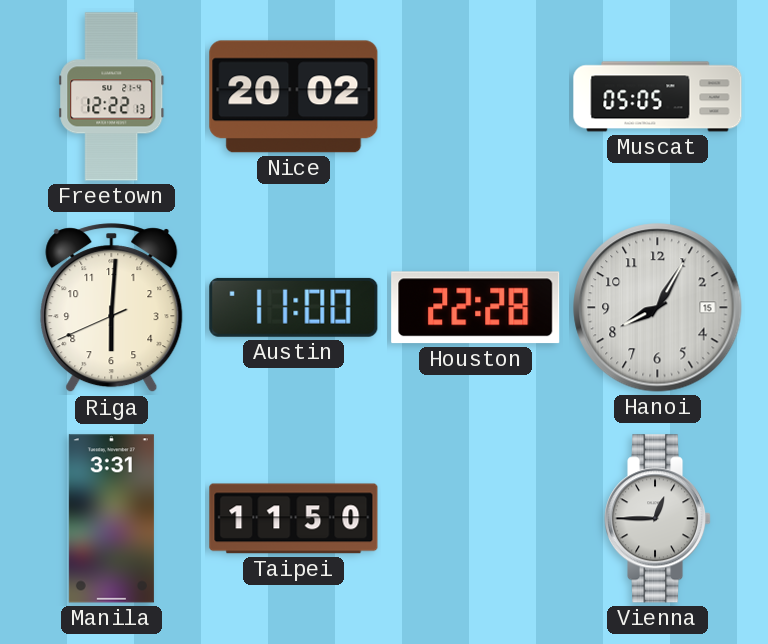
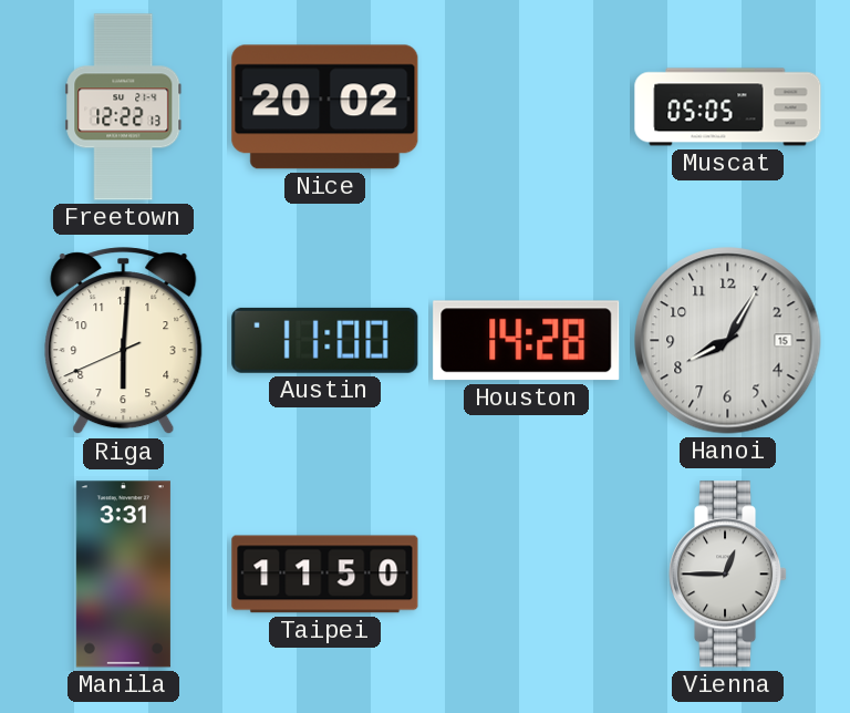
Houston: 22:28 -> 14:28
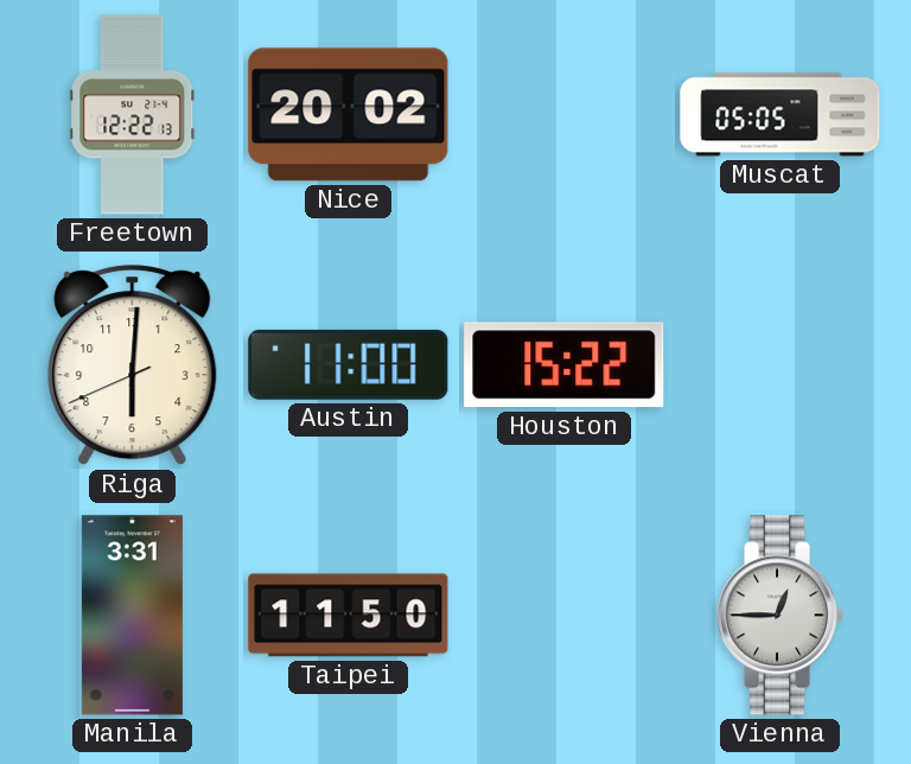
Houston: 14:28 -> 15:22
Hanoi: 8:05 -> none
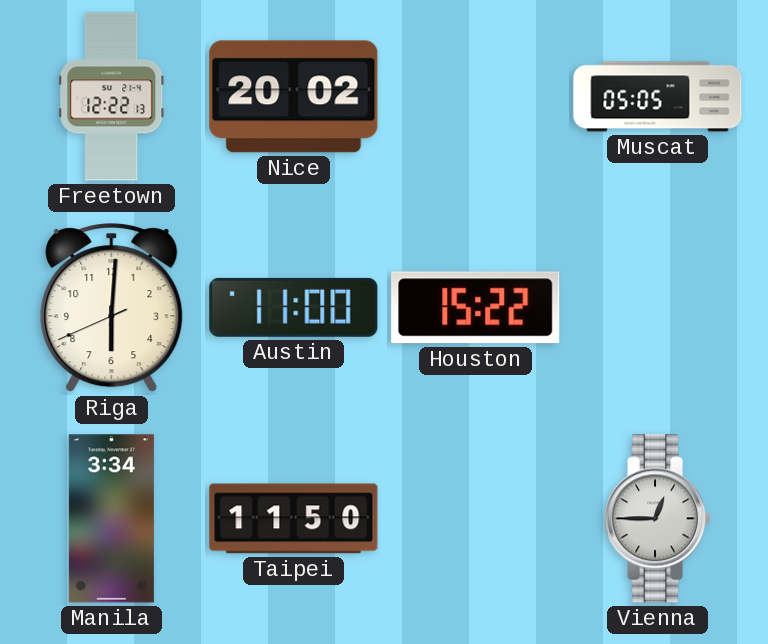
Manila: 3:31 -> 3:34
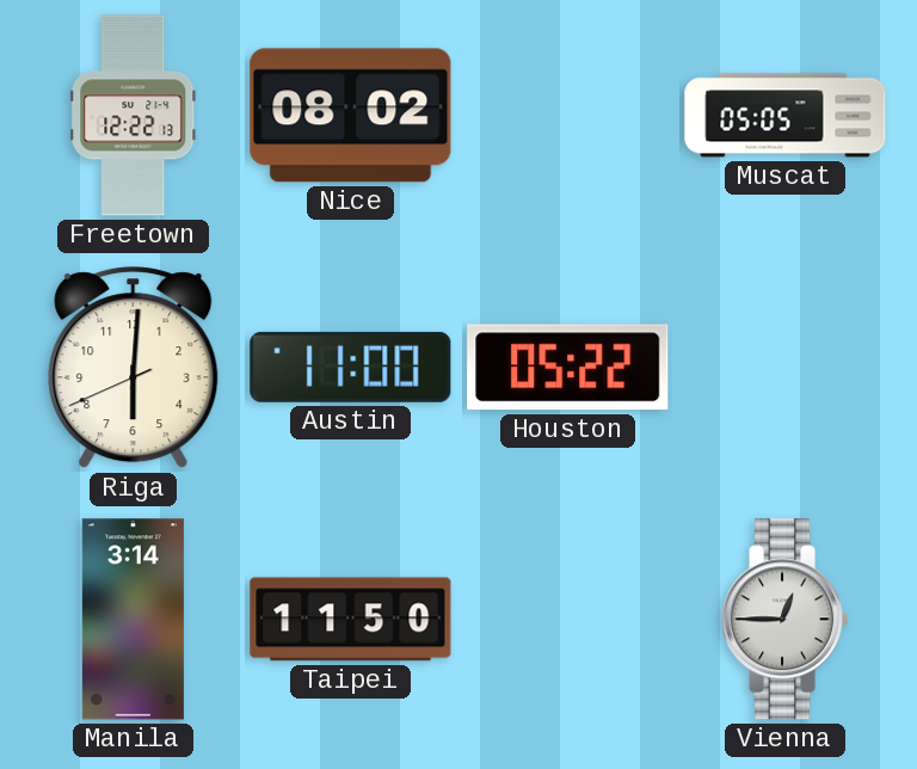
Nice: 20:02 -> 08:02
Houston: 15:22 -> 05:22
Manila: 3:34 -> 3:14
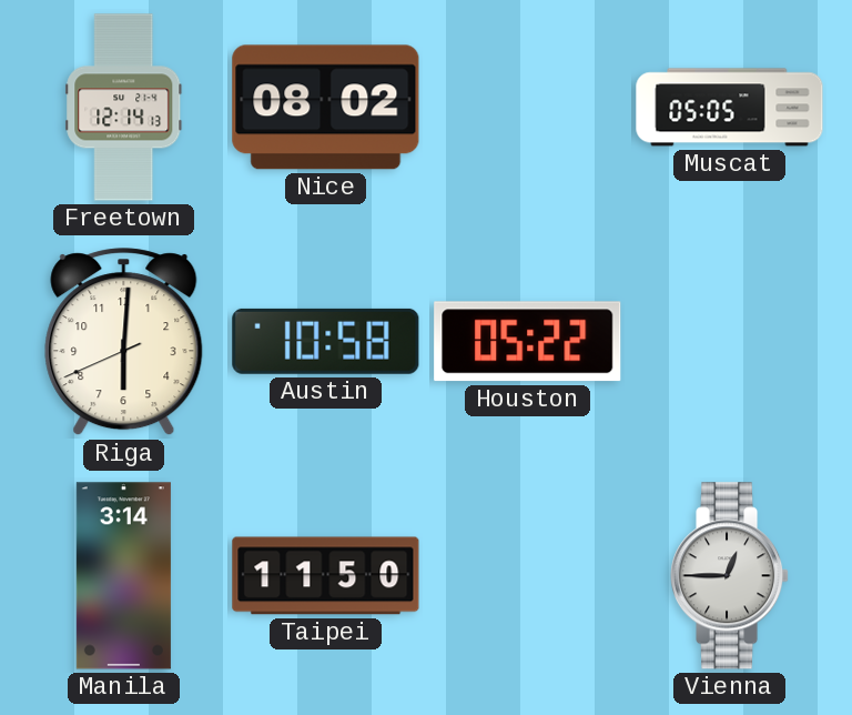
Freetown: 12:22 -> 12:14
Austin: 11:00 -> 10:58
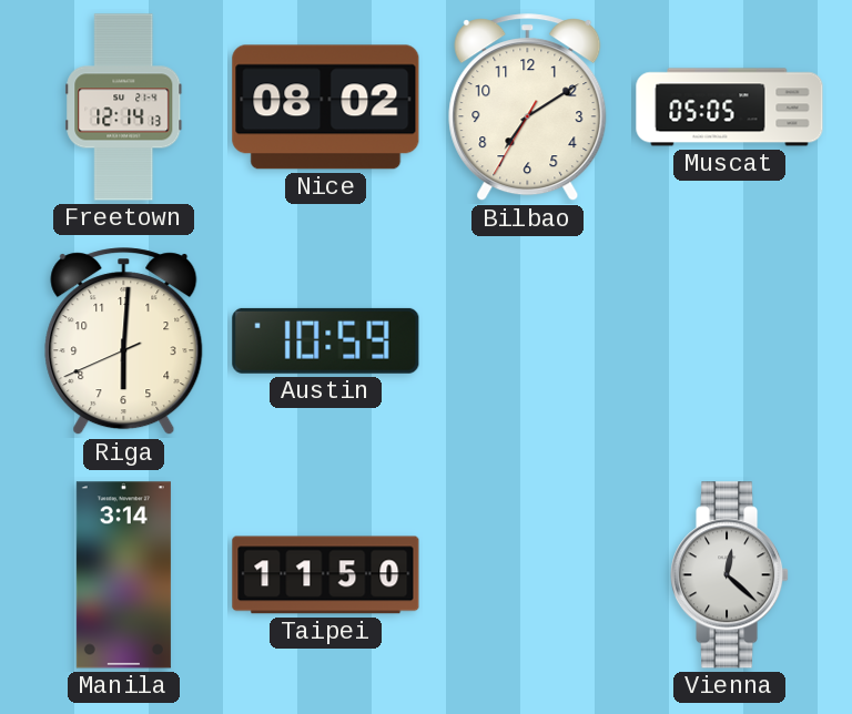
Bilbao: none -> 7:09
Austin: 10:58 -> 10:59
Houston: 05:22 -> none
Vienna: 12:45 -> 12:22
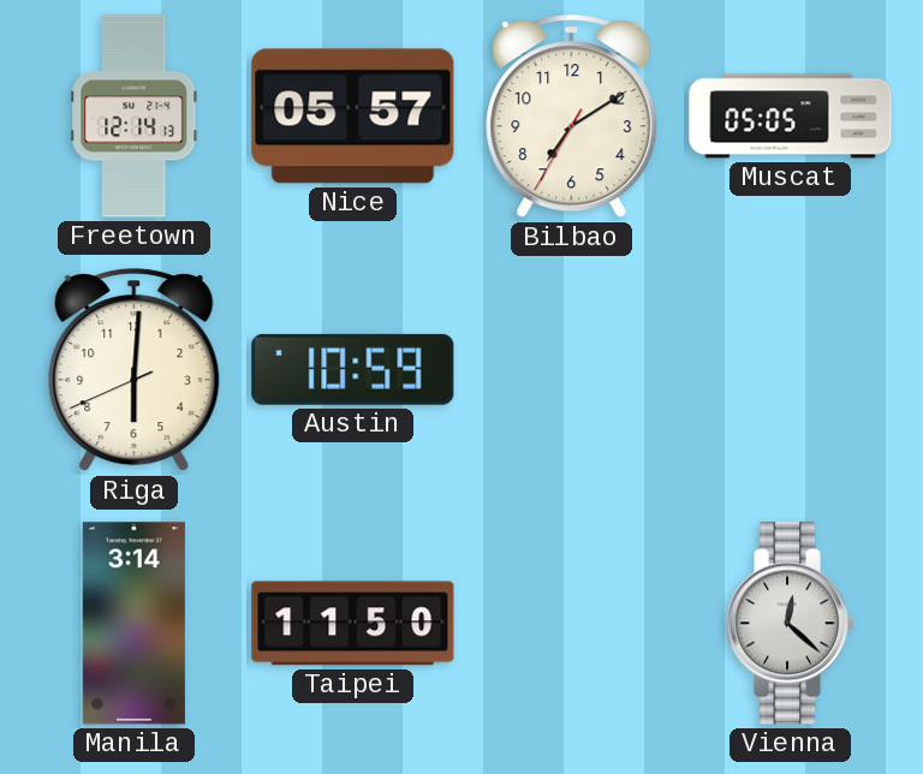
Nice: 08:02 -> 05:57
